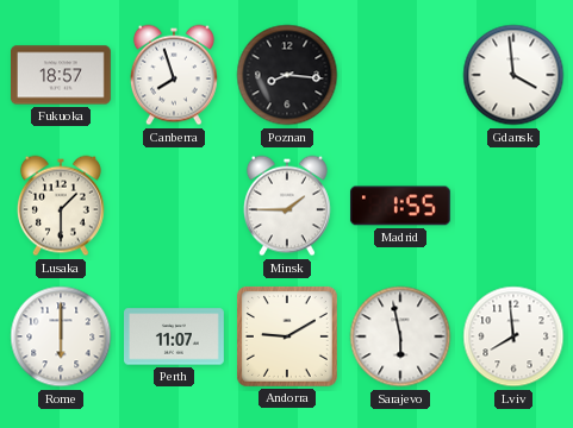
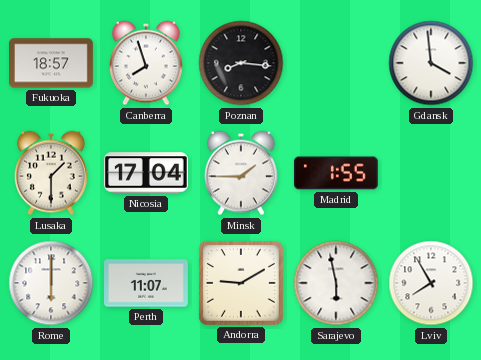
Nicosia: none -> 17:04
Lviv: 7:59 -> 7:55
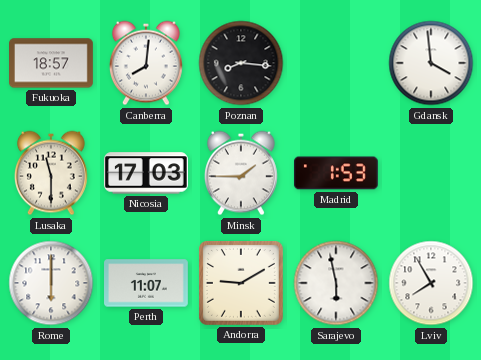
Canberra: 7:57 -> 8:01
Lusaka: 1:30 -> 11:30
Nicosia: 17:04 -> 17:03
Madrid: 1:55 -> 1:53
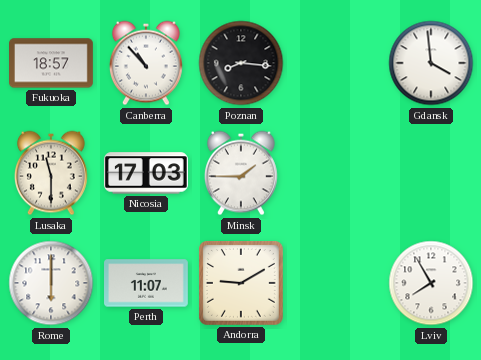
Canberra: 8:01 -> 10:53
Madrid: 1:53 -> none
Sarajevo: 5:58 -> none
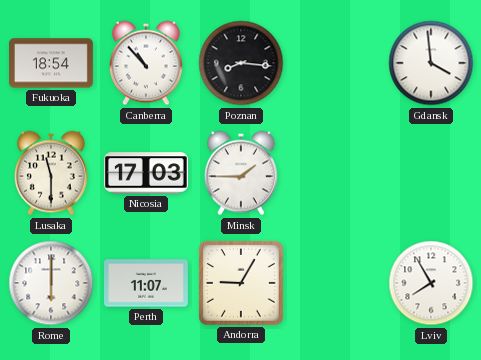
Fukuoka: 18:57 -> 18:54
Andorra: 9:10 -> 9:05
